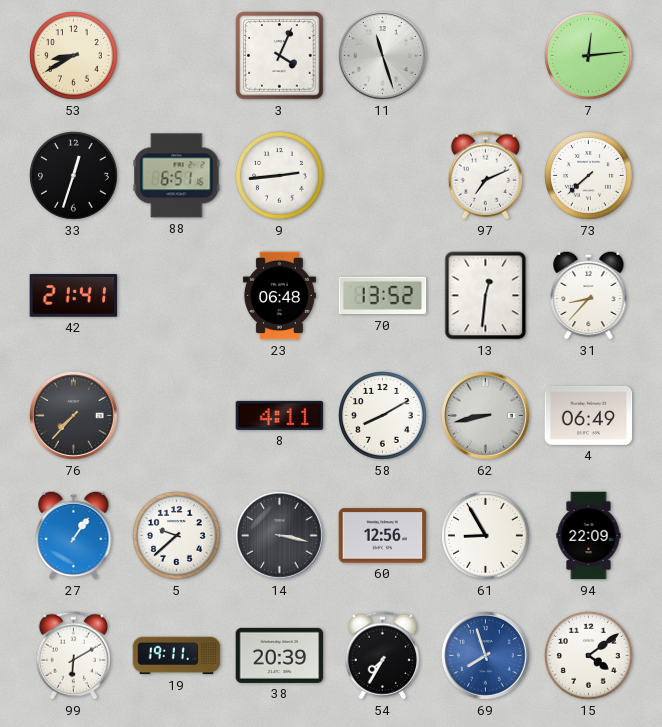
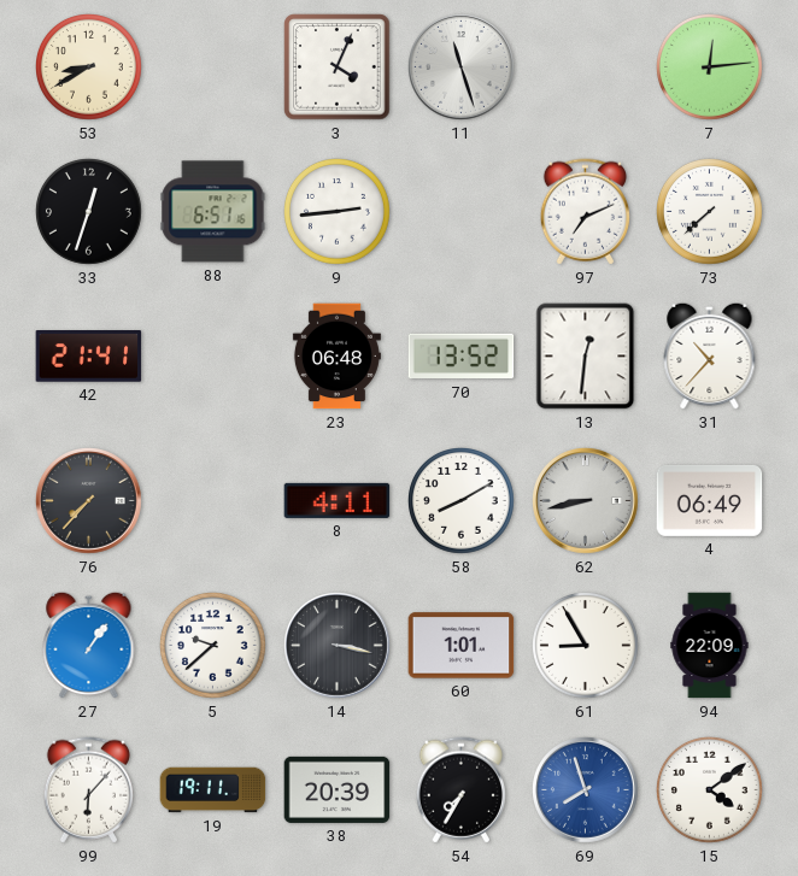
31: 8:37 -> 10:37
60: 12:56 -> 1:01
99: 6:10 -> 6:07
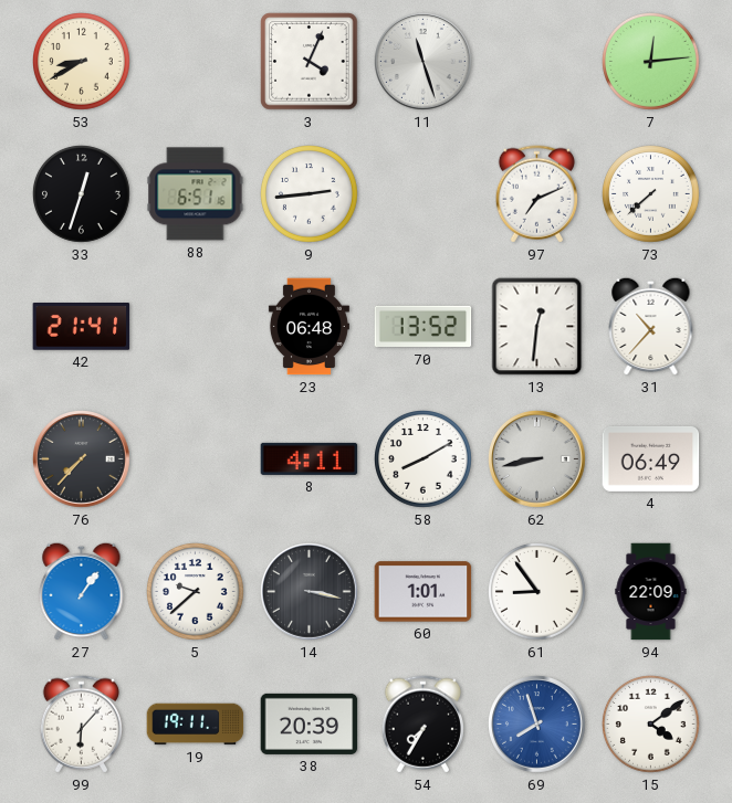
61: 8:55 -> 8:54
